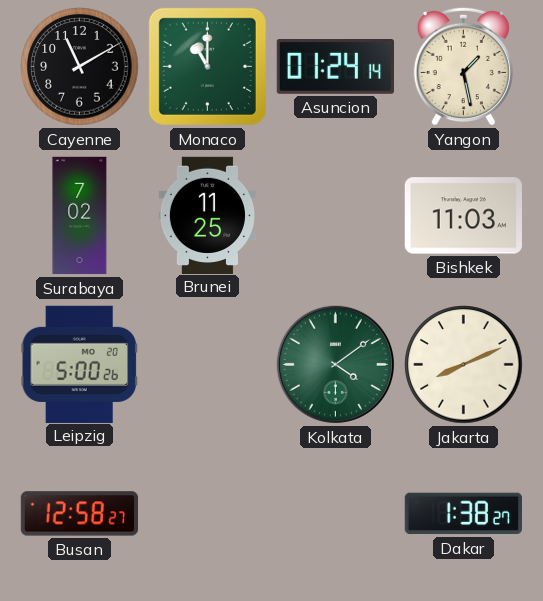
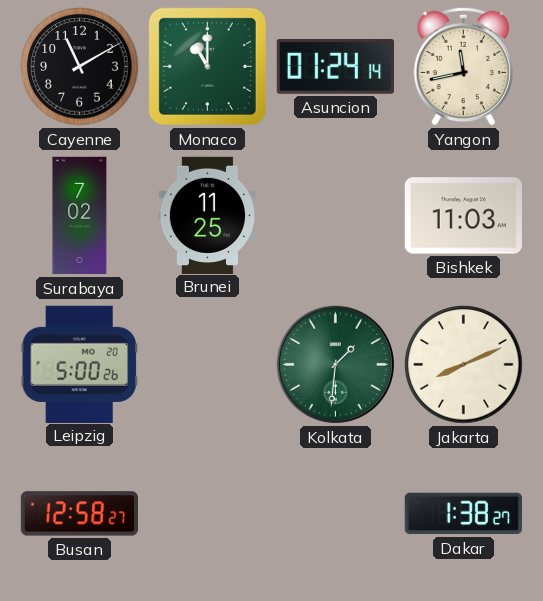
Yangon: 1:28 -> 11:43
Kolkata: 4:09 -> 1:31
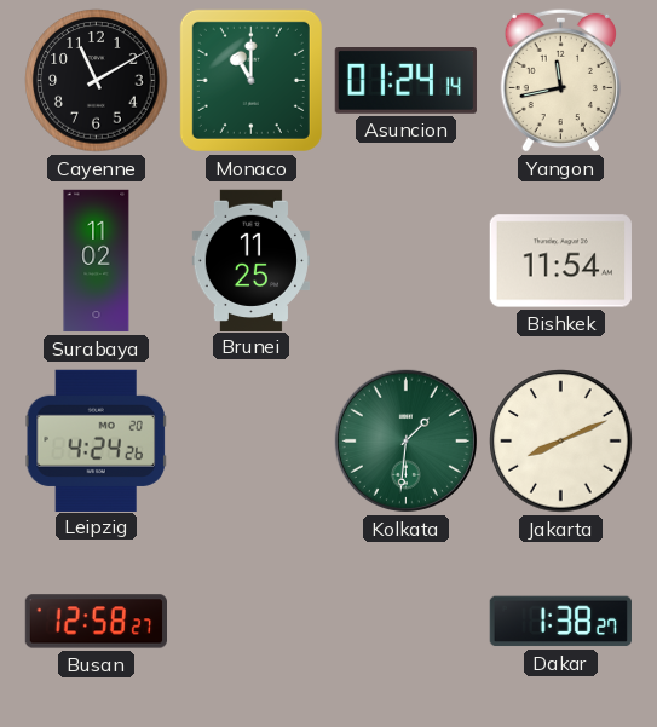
Surabaya: 7:02 -> 11:02
Bishkek: 11:03 -> 11:54
Leipzig: 5:00 -> 4:24
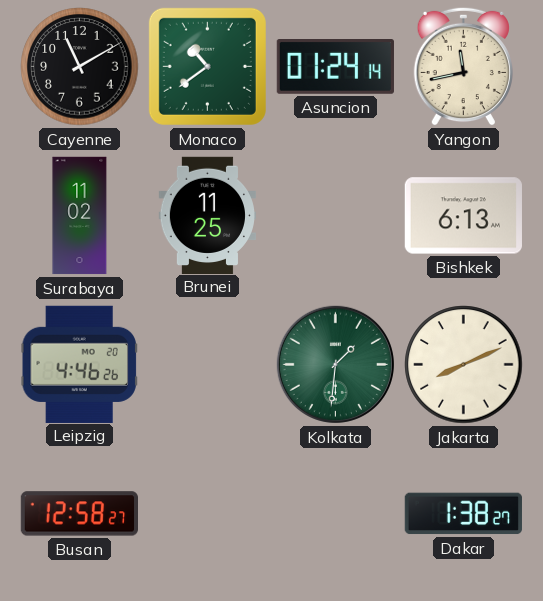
Monaco: 11:00 -> 10:39
Bishkek: 11:54 -> 6:13
Leipzig: 4:24 -> 4:46
